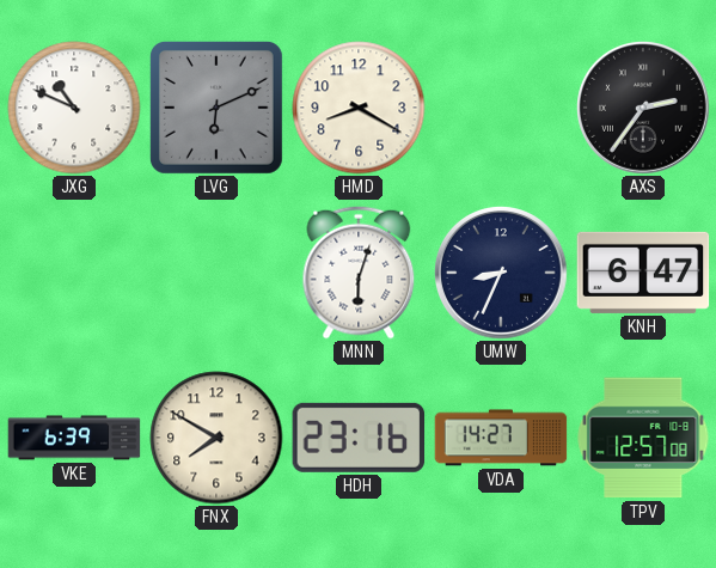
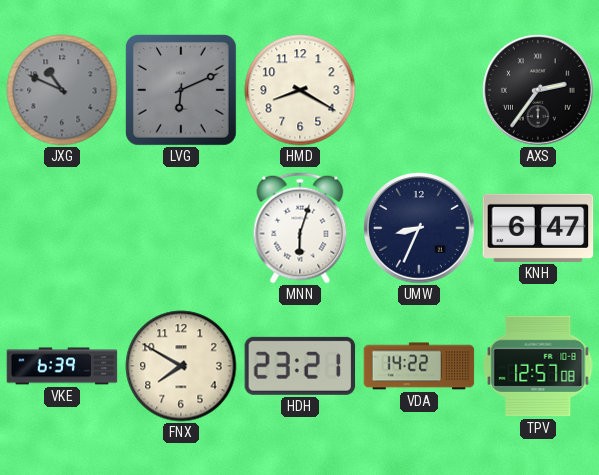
JXG dial: white -> grey
HDH: 23:16 -> 23:21
VDA: 14:27 -> 14:22
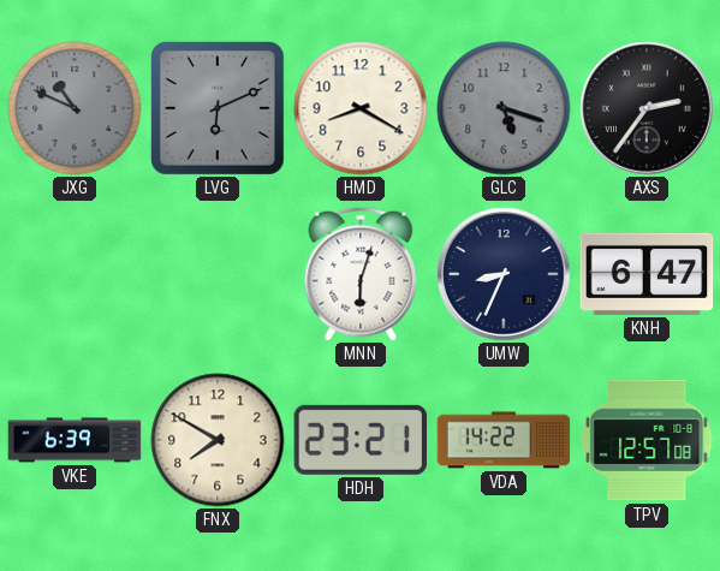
GLC: none -> 5:18
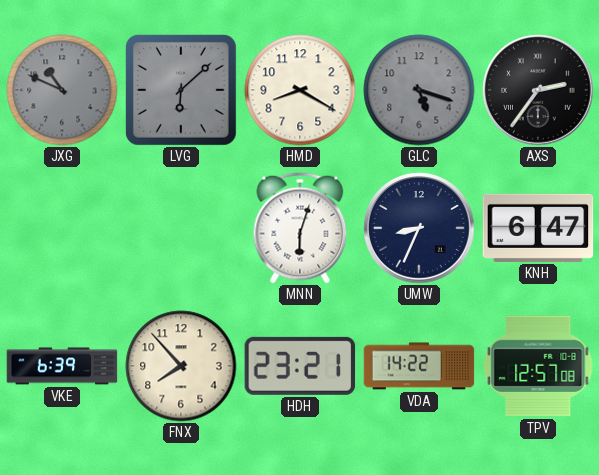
LVG: 6:11 -> 6:08
FNX: 7:50 -> 7:53
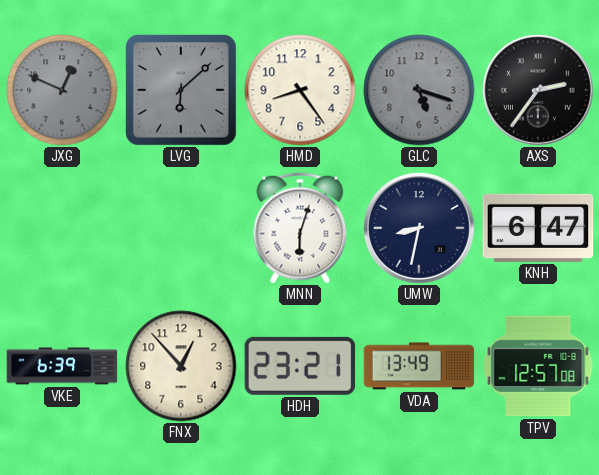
JXG: 10:49 -> 12:49
HMD: 8:20 -> 8:24
UMW: 8:34 -> 8:32
FNX: 7:53 -> 12:53
VDA: 14:22 -> 13:49
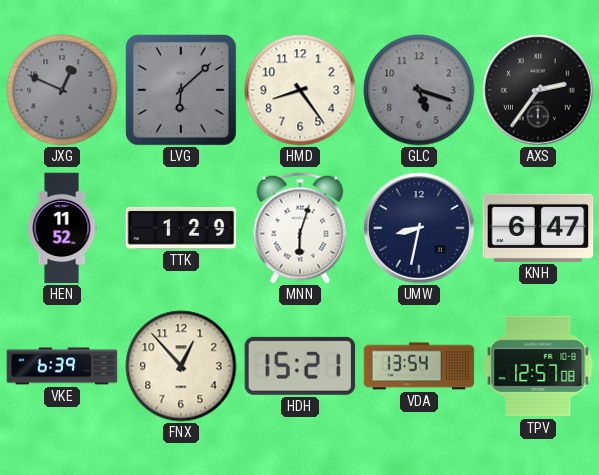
HEN: none -> 11:52
TTK: none -> 1:29
HDH: 23:21 -> 15:21
VDA: 13:49 -> 13:54
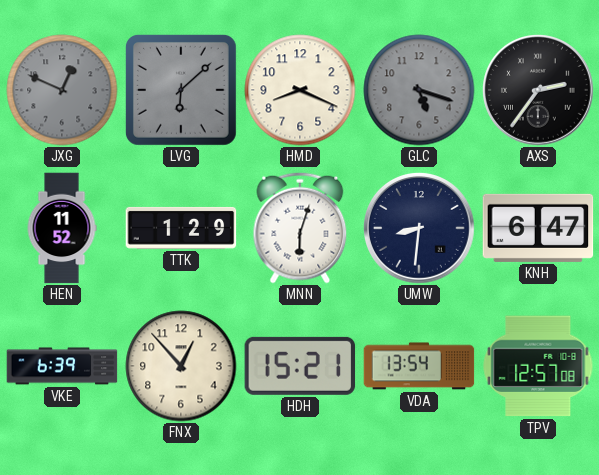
HMD: 8:24 -> 8:19
UMW: 8:32 -> 8:31
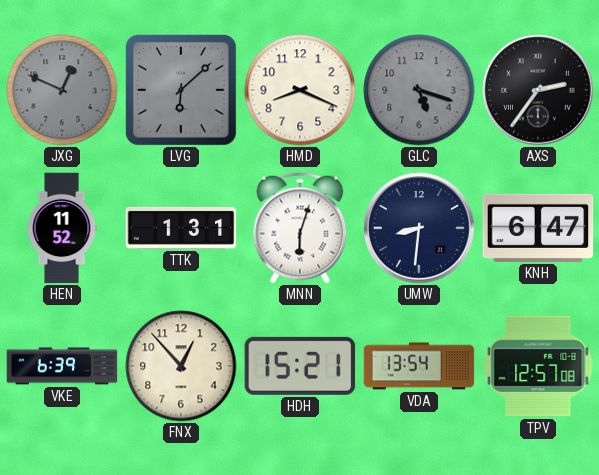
TTK: 1:29 -> 1:31
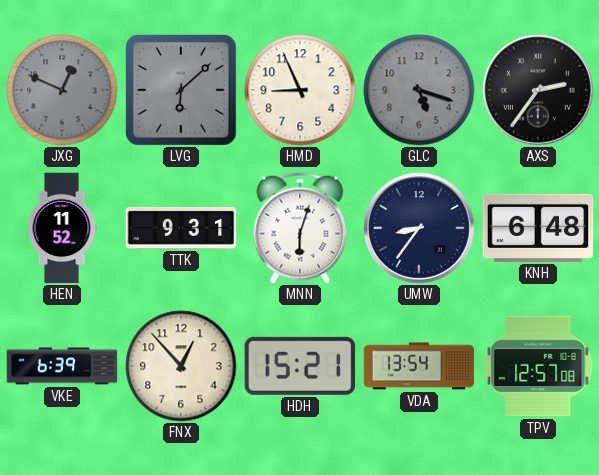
HMD: 8:19 -> 8:56
TTK: 1:31 -> 9:31
UMW: 8:31 -> 8:36
KNH: 6:47 -> 6:48
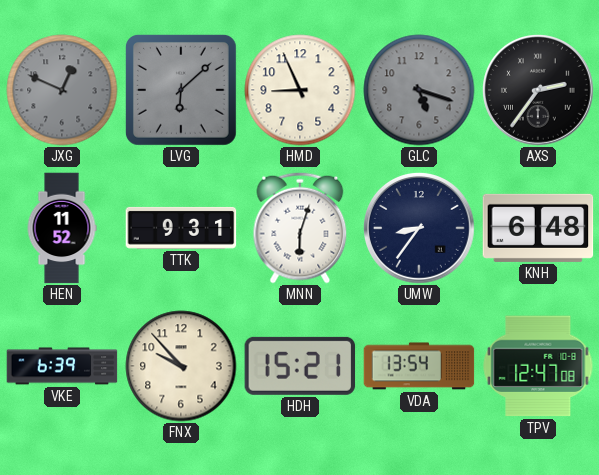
FNX: 12:53 -> 9:53
TPV: 12:57 -> 12:47
